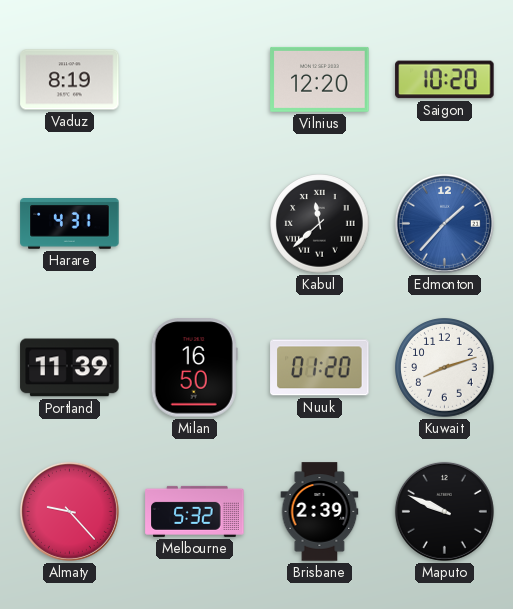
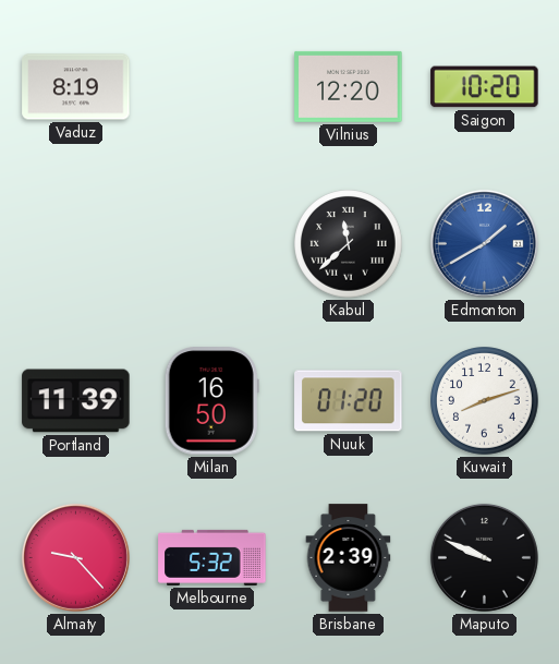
Harare: 4:31 -> none
Edmonton: 1:37 -> 1:40
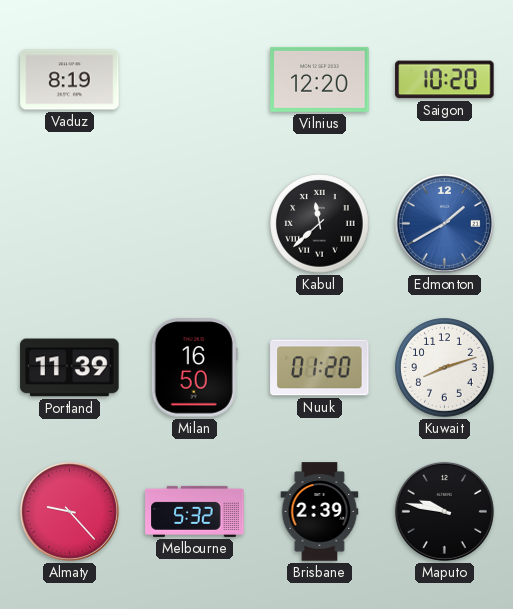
Maputo: 9:49 -> 9:47
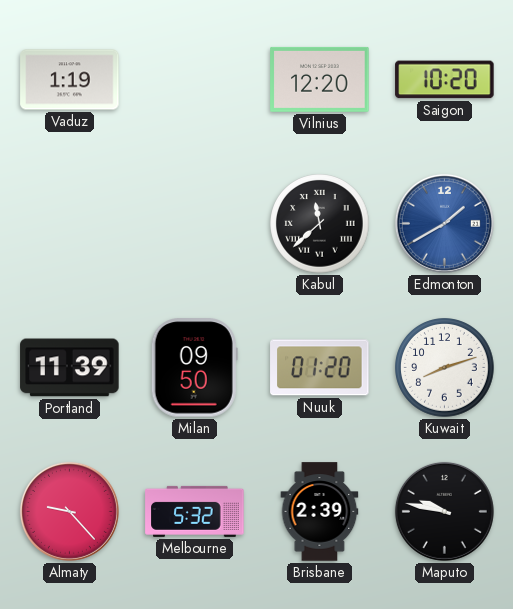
Vaduz: 8:19 -> 1:19
Milan: 16:50 -> 09:50
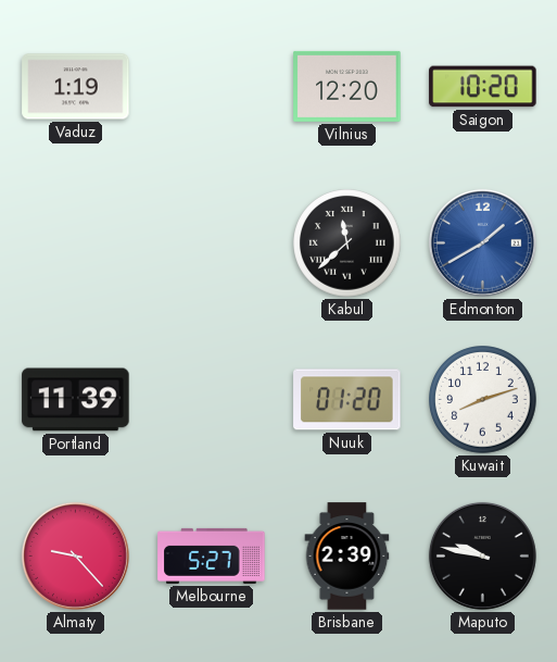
Milan: 09:50 -> none
Melbourne: 5:32 -> 5:27
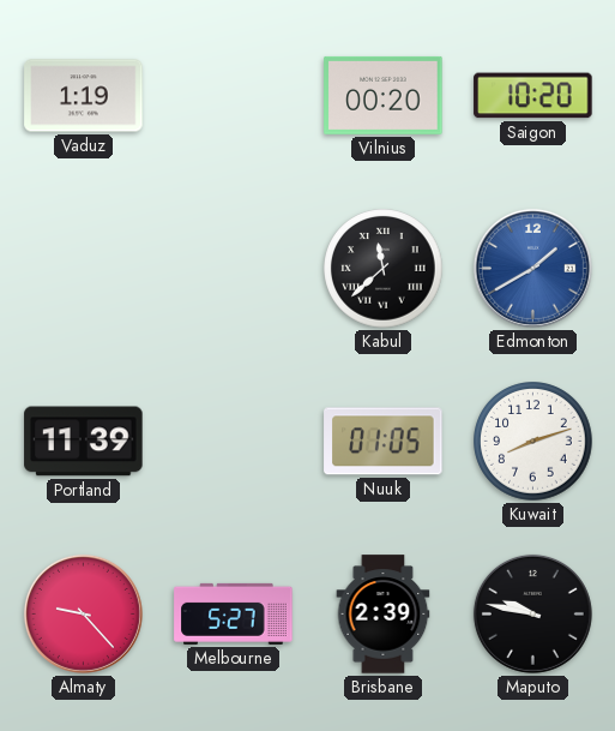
Vilnius: 12:20 -> 00:20
Nuuk: 01:20 -> 01:05
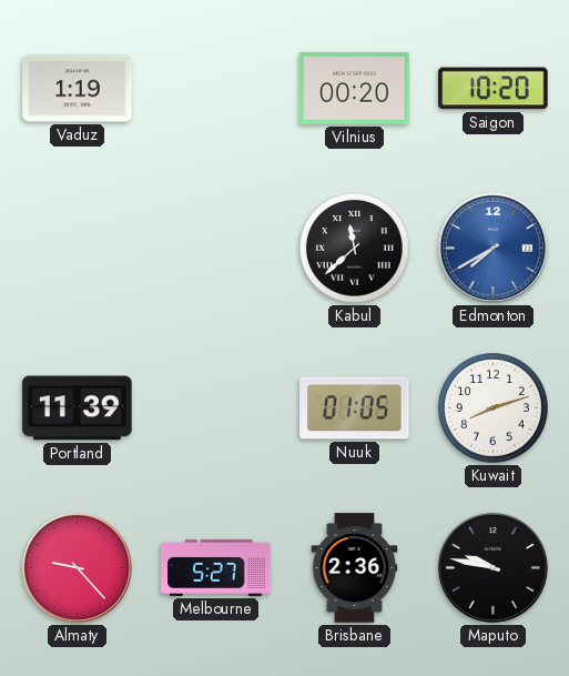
Edmonton: 1:40 -> 7:40
Brisbane: 2:39 -> 2:36
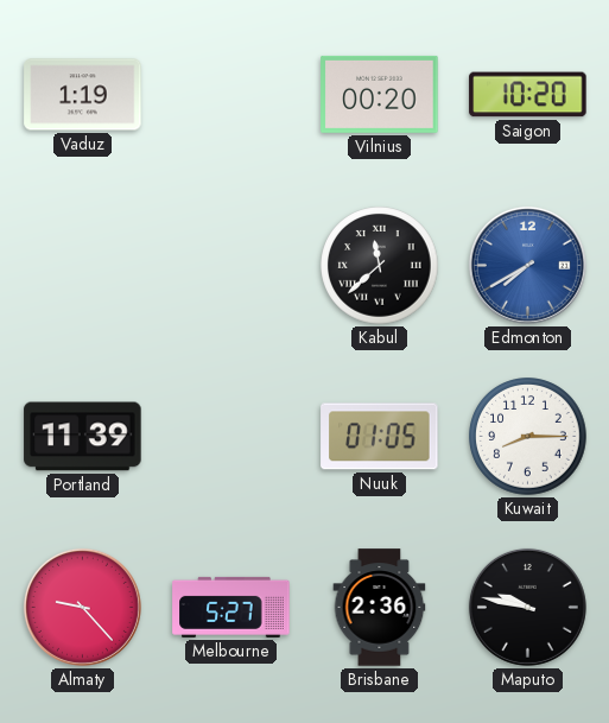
Kuwait: 8:12 -> 8:15
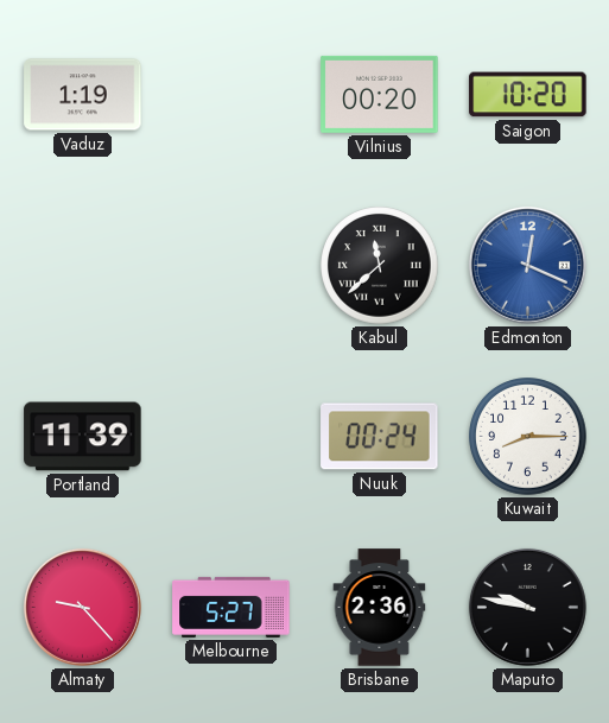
Edmonton: 7:40 -> 12:19
Nuuk: 01:05 -> 00:24
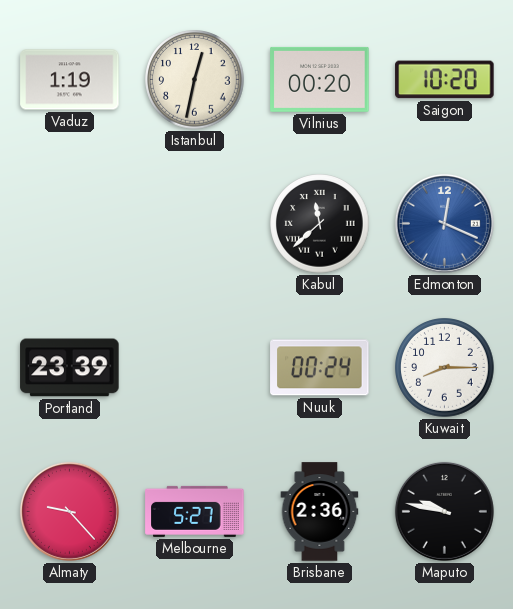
Istanbul: none -> 12:32
Portland: 11:39 -> 23:39
